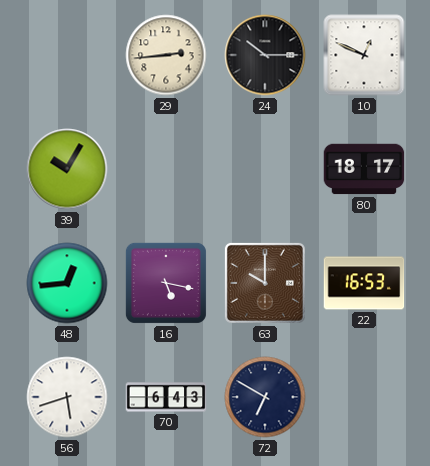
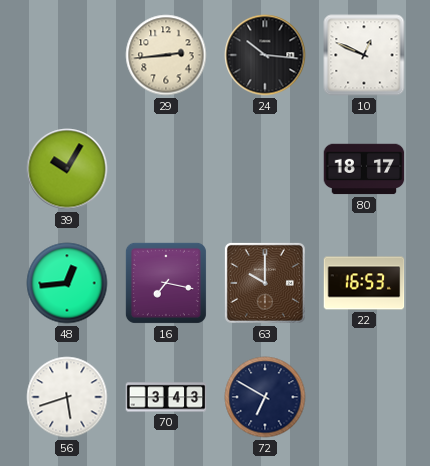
24: 10:15 -> 10:16
16: 5:17 -> 7:17
70: 6:43 -> 3:43
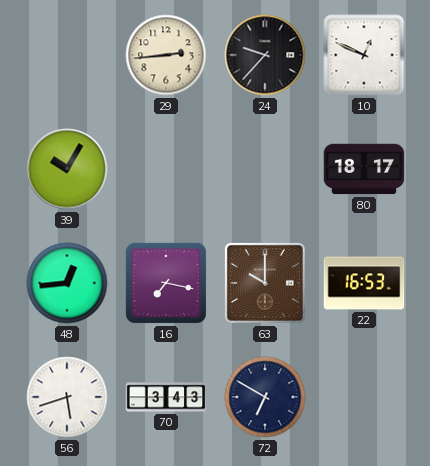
24: 10:16 -> 9:37
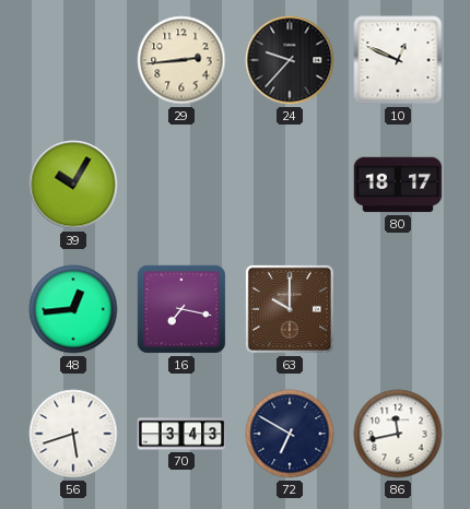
22: 16:53 -> none
86: none -> 11:43
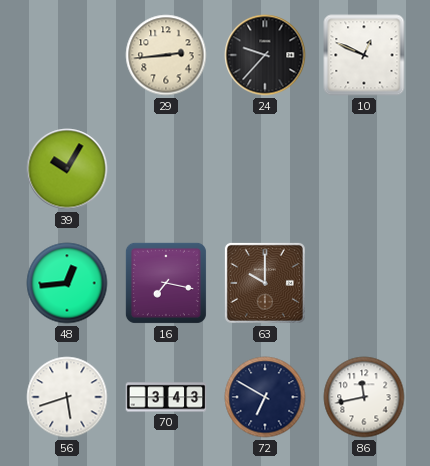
80: 18:17 -> none
